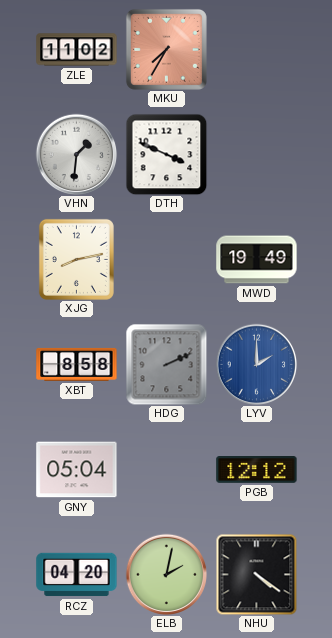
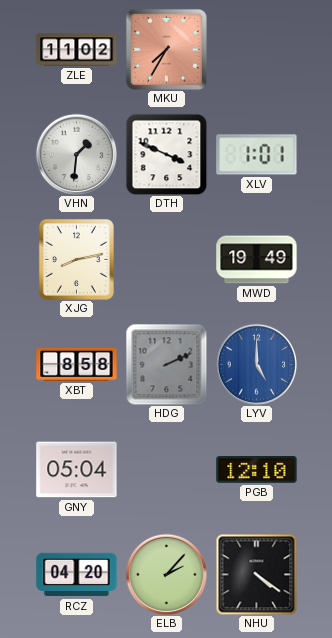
XLV: none -> 1:01
LYV: 2:00 -> 5:00
PGB: 12:12 -> 12:10
ELB: 2:02 -> 2:07
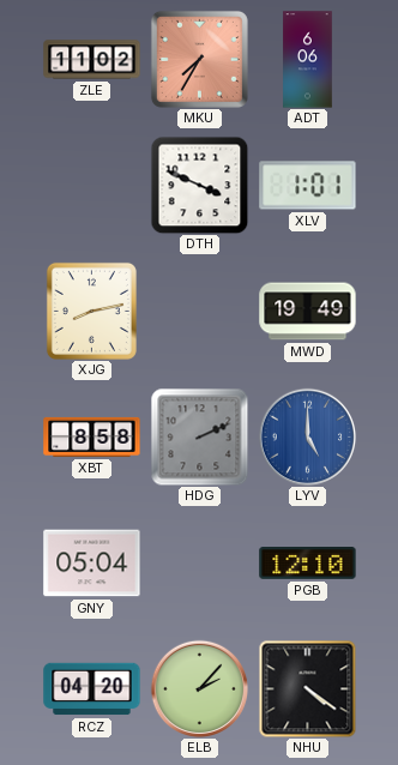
ADT: none -> 6:06
VHN: 1:31 -> none
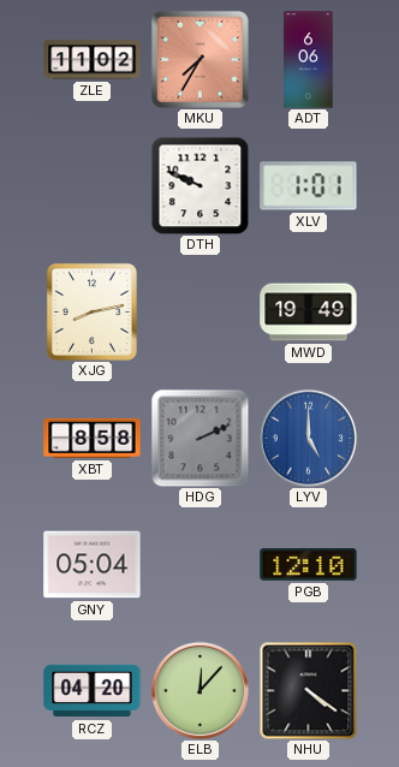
DTH: 3:49 -> 9:49
ELB: 2:07 -> 12:07
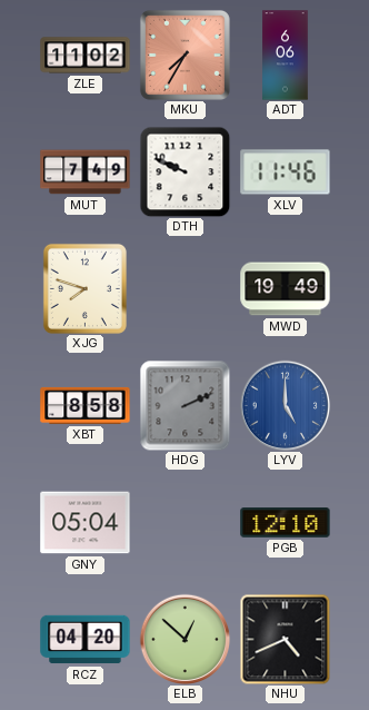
MUT: none -> 7:49
XLV: 1:01 -> 11:46
XJG: 8:13 -> 7:48
ELB: 12:07 -> 12:52
NHU: 4:21 -> 4:41
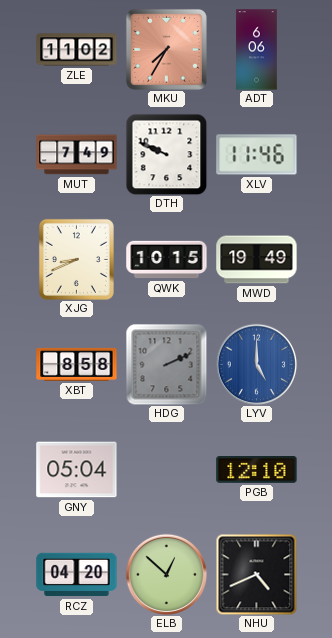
XJG: 7:48 -> 8:41
QWK: none -> 10:15
